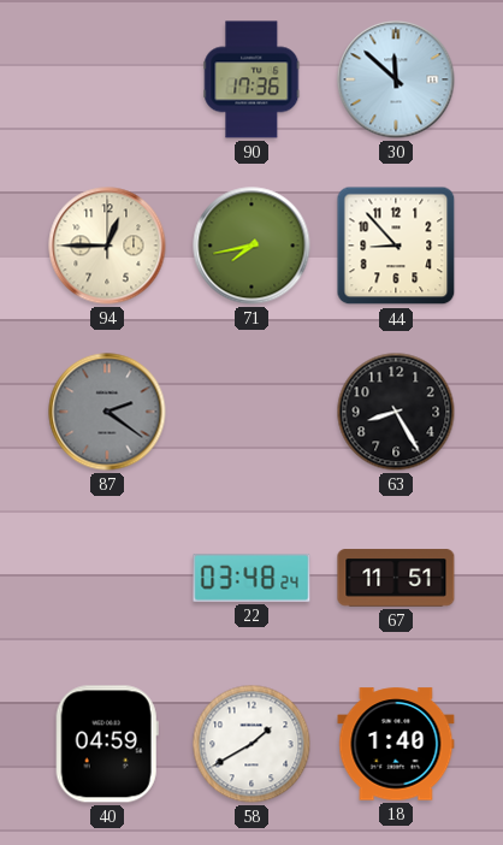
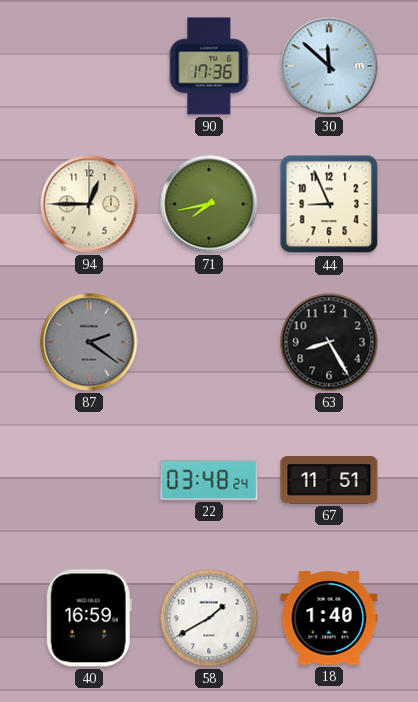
44: 8:53 -> 8:56
40: 04:59 -> 16:59
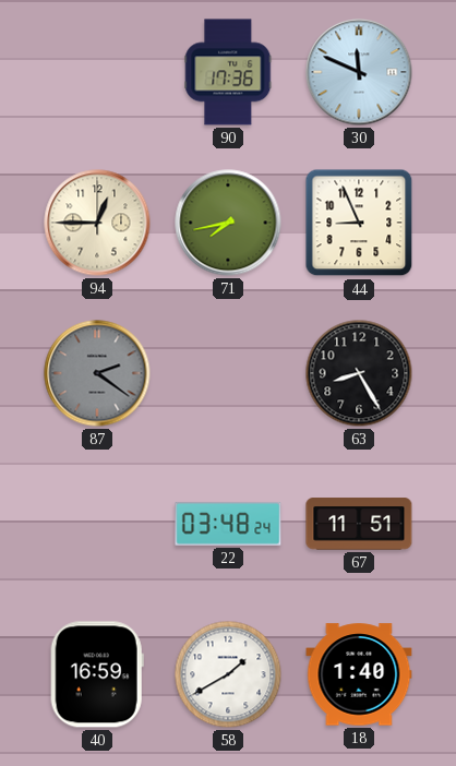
30: 11:52 -> 11:49
